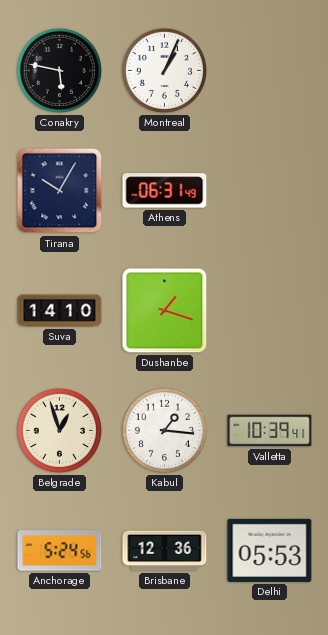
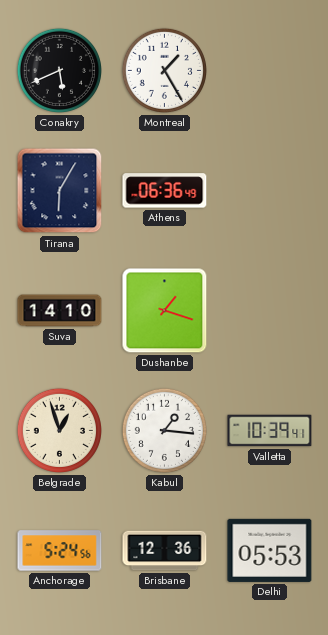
Conakry: 5:47 -> 5:41
Montreal: 1:04 -> 1:25
Tirana: 10:05 -> 6:05
Athens: 06:31 -> 06:36
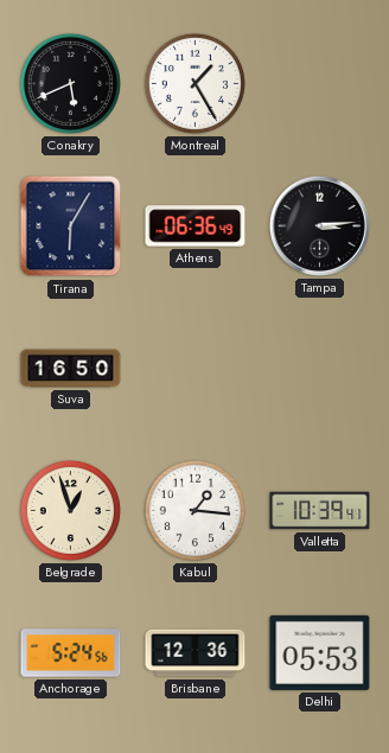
Tampa: none -> 3:14
Suva: 14:10 -> 16:50
Dushanbe: 1:18 -> none
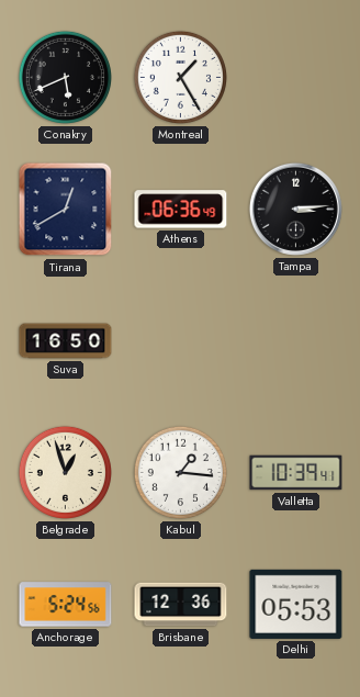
Tirana: 6:05 -> 12:40
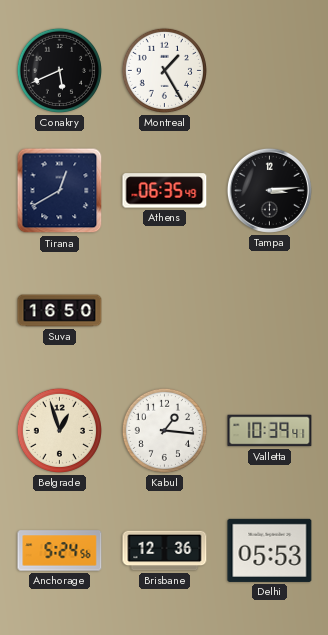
Athens: 06:36 -> 06:35
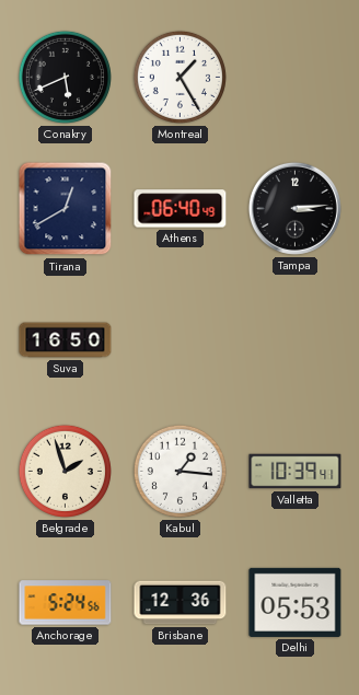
Athens: 06:35 -> 06:40
Belgrade: 12:57 -> 1:57
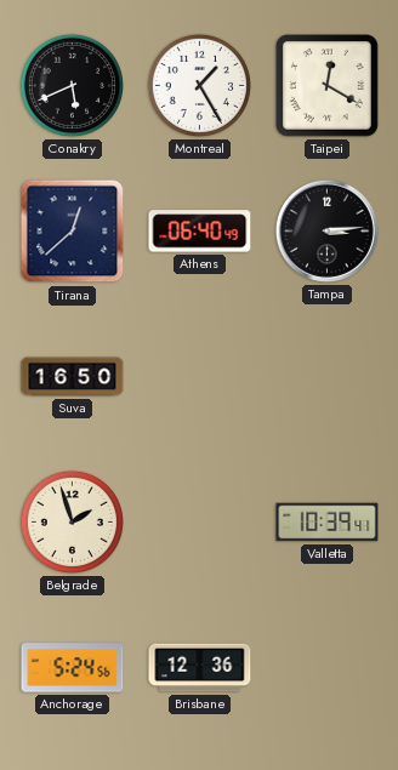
Taipei: none -> 12:20
Tirana: 12:40 -> 12:38
Kabul: 1:16 -> none
Delhi: 05:53 -> none
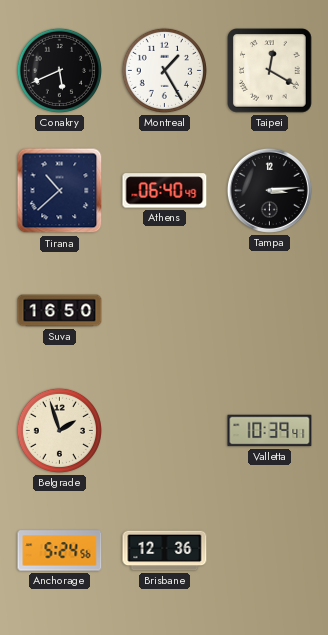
Tirana: 12:38 -> 10:38
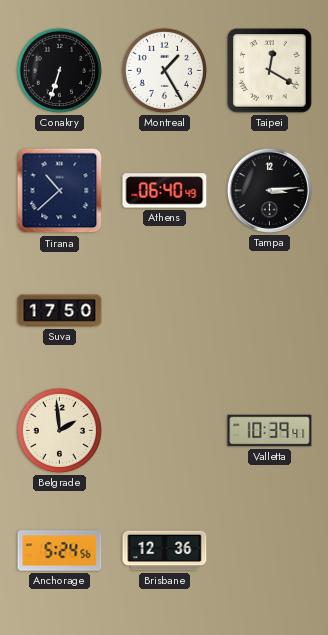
Conakry: 5:41 -> 6:33
Suva: 16:50 -> 17:50
Belgrade: 1:57 -> 1:59
